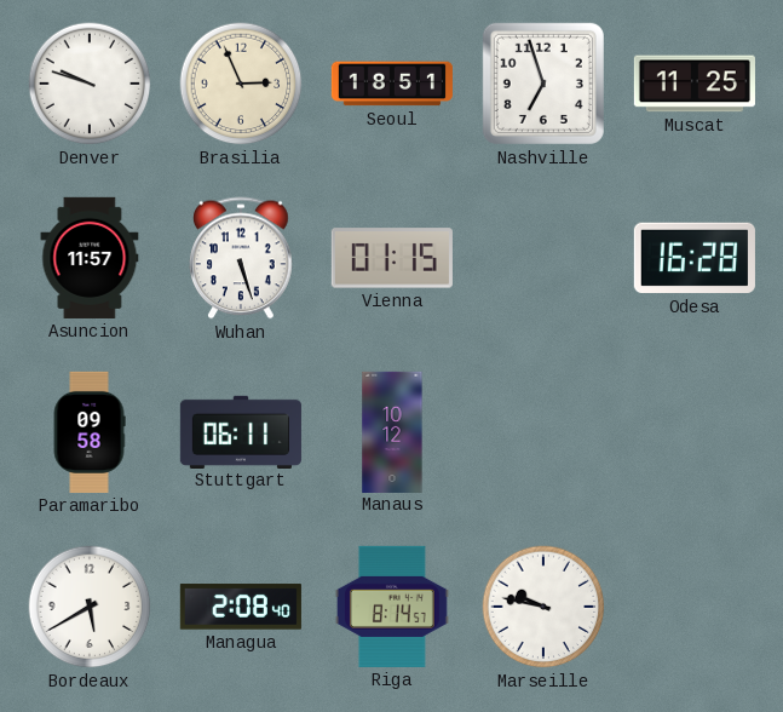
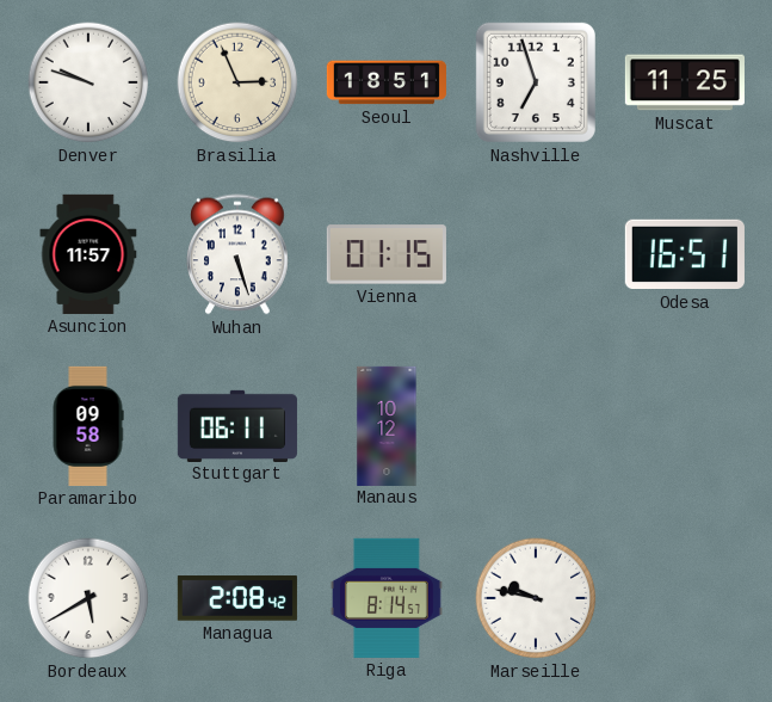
Odesa: 16:28 -> 16:51
Managua: 2:08:40 -> 2:08:42
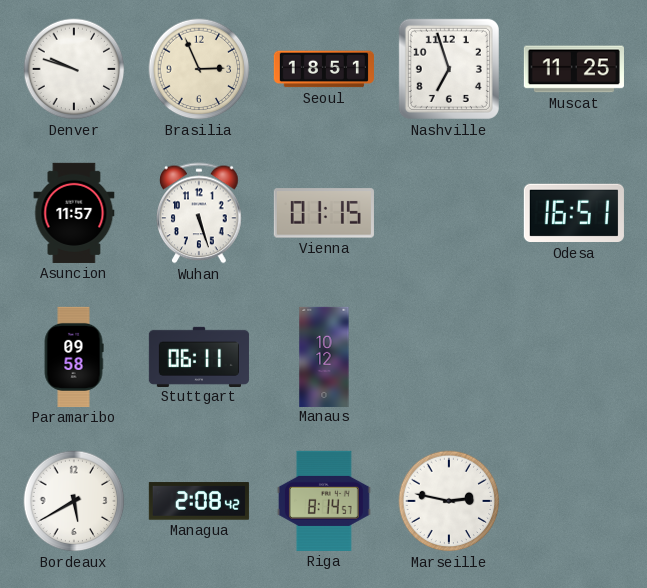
Marseille: 9:47 -> 2:47
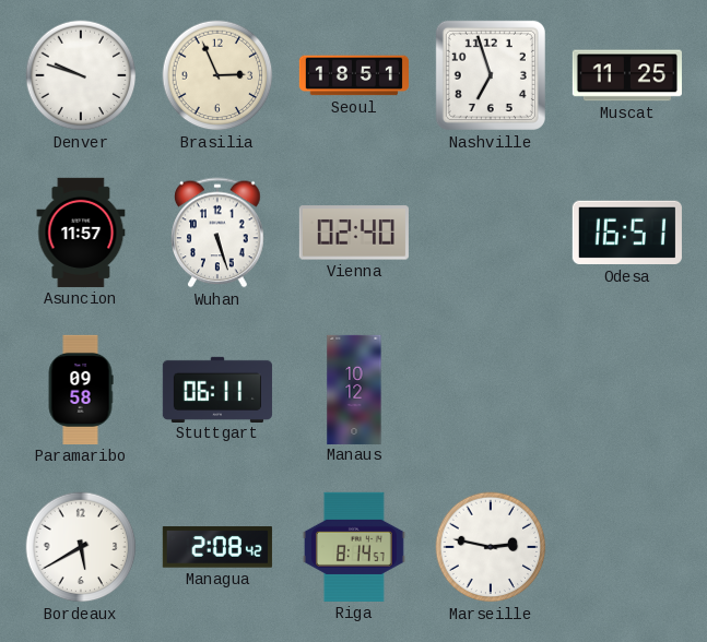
Vienna: 01:15 -> 02:40
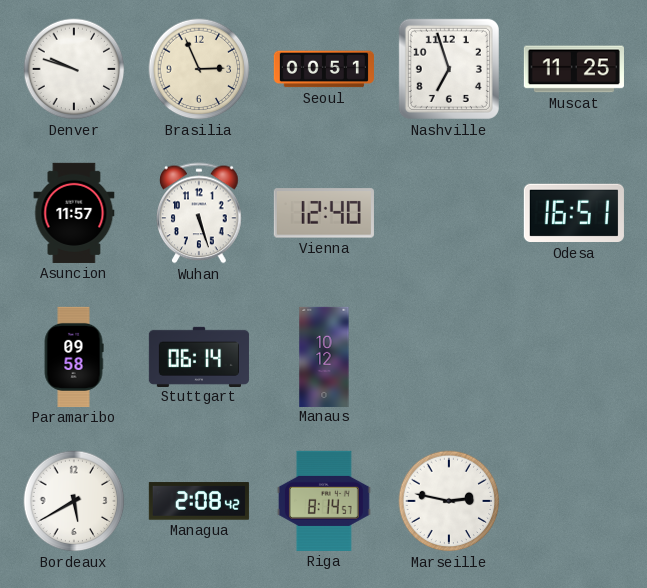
Seoul: 18:51 -> 00:51
Vienna: 02:40 -> 12:40
Stuttgart: 06:11 -> 06:14
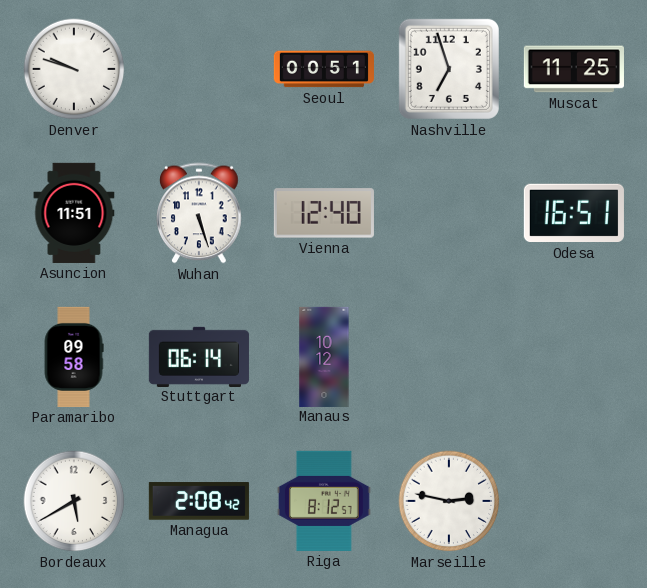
Brasilia: 2:56 -> none
Asuncion: 11:57 -> 11:51
Riga: 8:14 -> 8:12
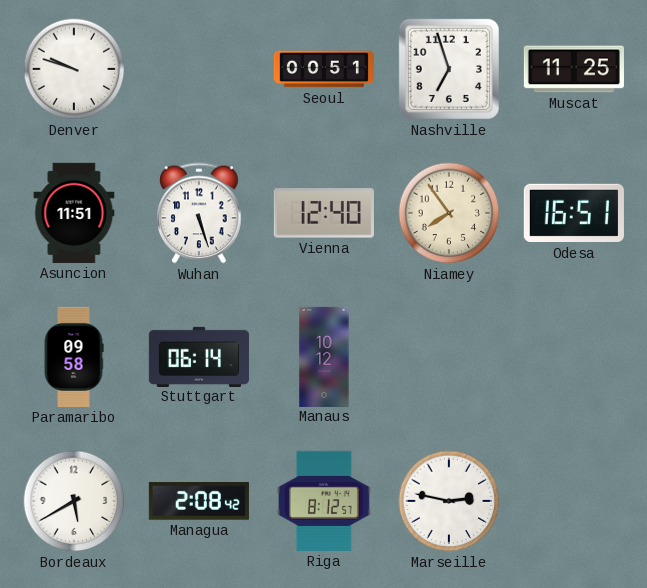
Niamey: none -> 7:54
